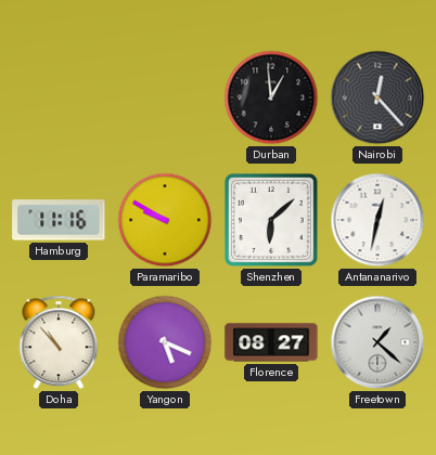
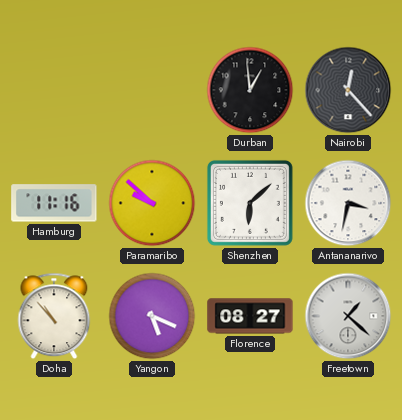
Paramaribo: 9:50 -> 9:52
Antananarivo: 12:32 -> 3:32
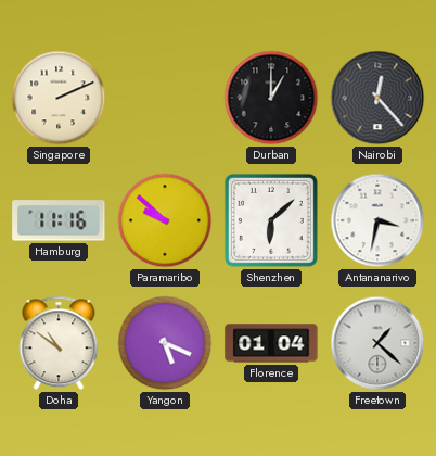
Singapore: none -> 2:11
Durban: 12:59 -> 1:00
Doha: 10:53 -> 10:51
Florence: 08:27 -> 01:04
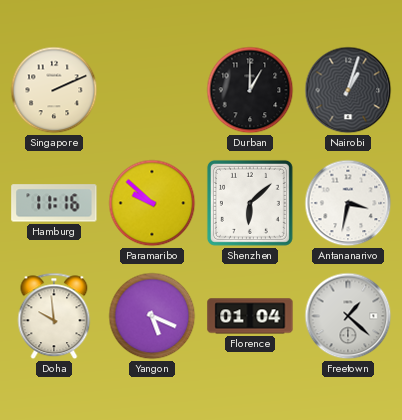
Nairobi: 12:23 -> 1:03
Doha: 10:51 -> 9:59
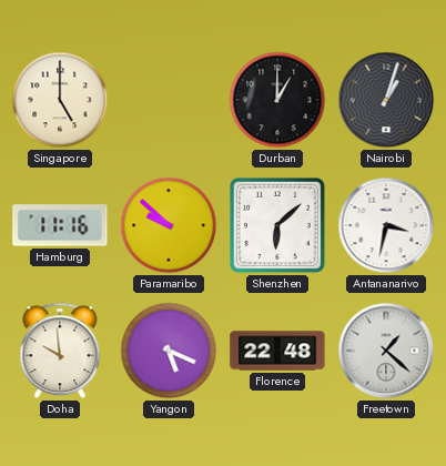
Singapore: 2:11 -> 5:00
Florence: 01:04 -> 22:48
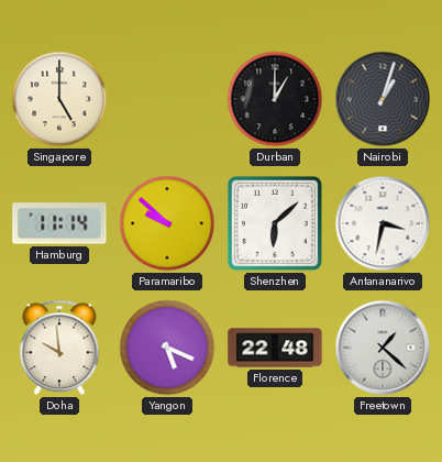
Hamburg: 11:16 -> 11:14
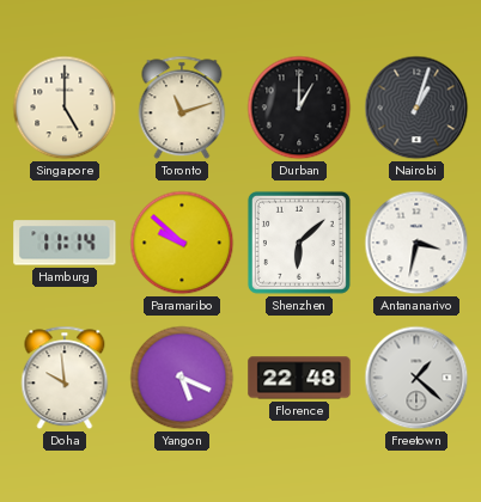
Toronto: none -> 11:12
